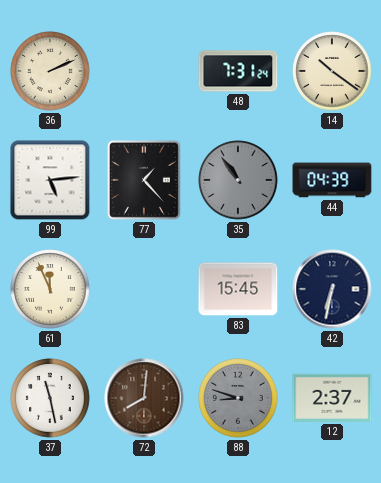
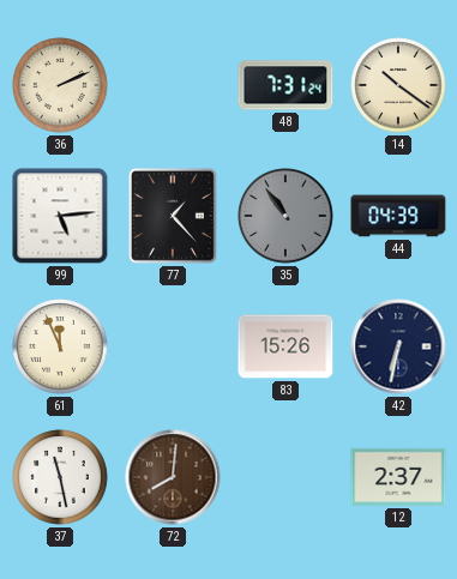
83: 15:45 -> 15:26
88: 8:48 -> none
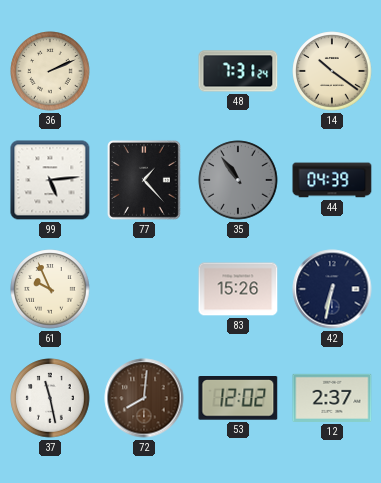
61: 11:56 -> 9:56
53: none -> 12:02
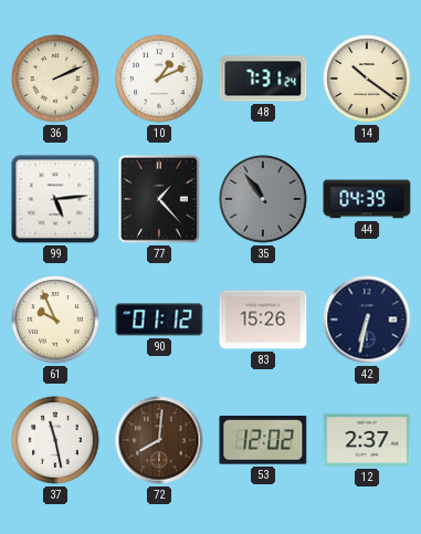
10: none -> 1:11
90: none -> 01:12
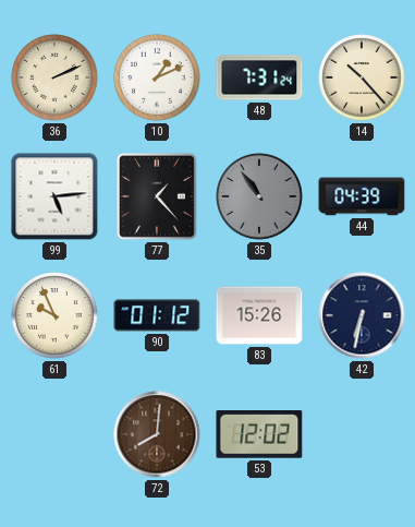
14: 10:21 -> 10:23
37: 11:28 -> none
12: 2:37 -> none
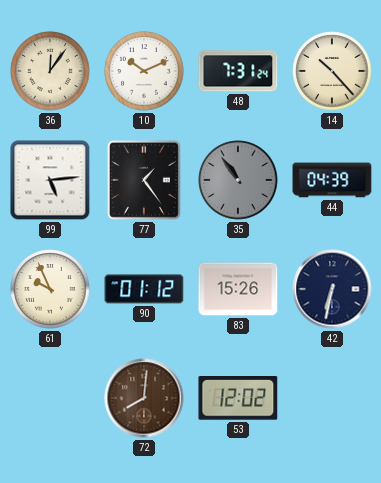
36: 2:11 -> 12:06
10: 1:11 -> 10:11
77: 1:23 -> 1:24
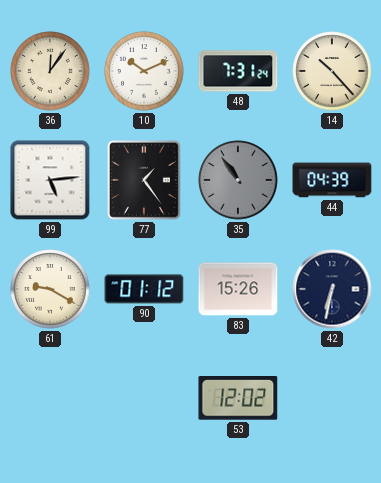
61: 9:56 -> 9:20
72: 8:01 -> none
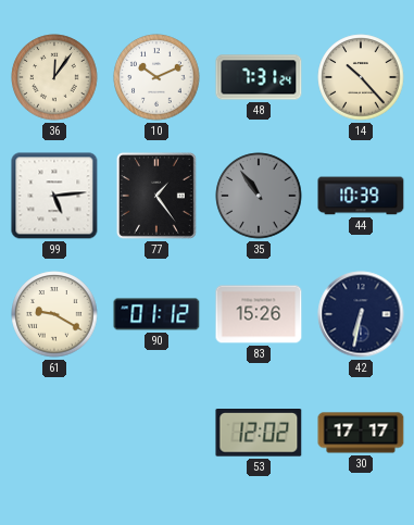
44: 04:39 -> 10:39
30: none -> 17:17
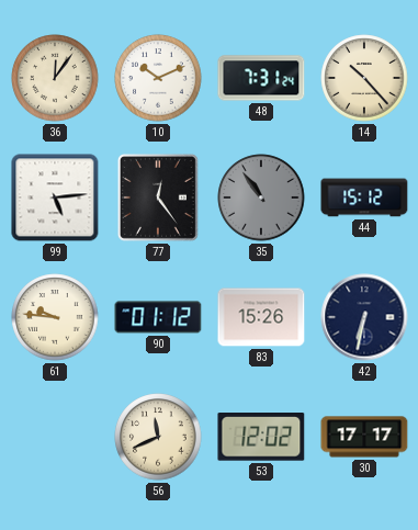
77: 1:24 -> 12:24
44: 10:39 -> 15:12
61: 9:20 -> 9:46
56: none -> 11:41
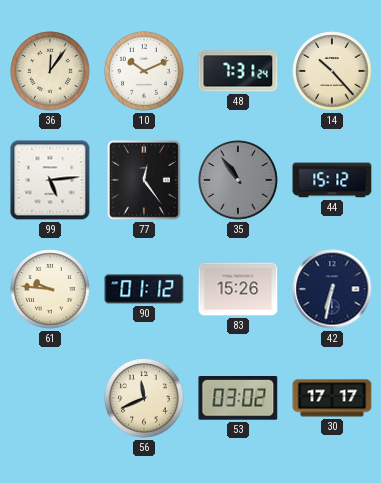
53: 12:02 -> 03:02
